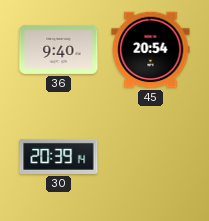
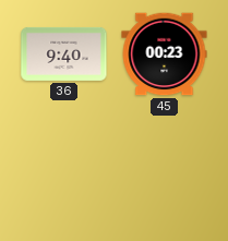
45: 20:54 -> 00:23
30: 20:39 -> none
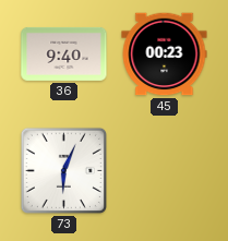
73: none -> 6:04
